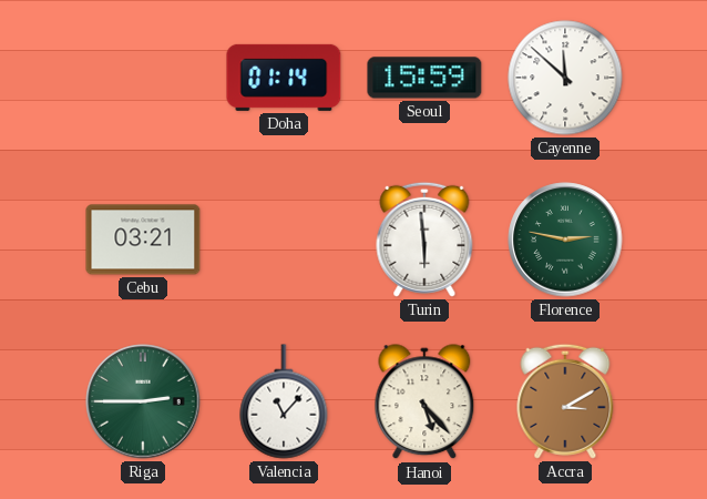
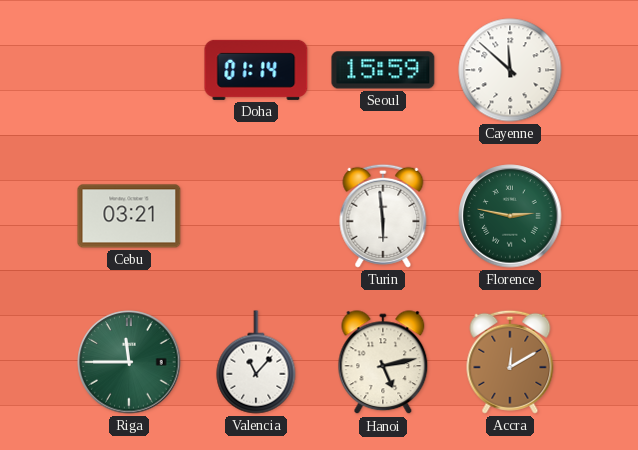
Riga: 2:45 -> 11:45
Hanoi: 5:23 -> 5:13
Accra: 3:10 -> 12:10
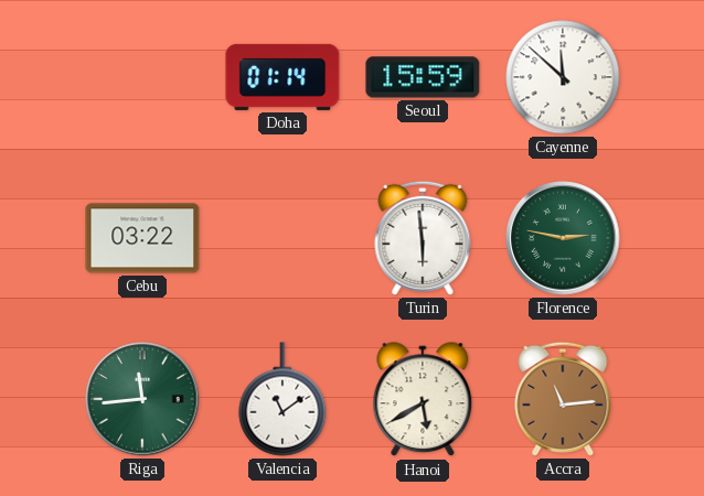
Cebu: 03:21 -> 03:22
Riga: 11:45 -> 11:44
Valencia: 11:07 -> 11:09
Hanoi: 5:13 -> 5:40
Accra: 12:10 -> 11:14
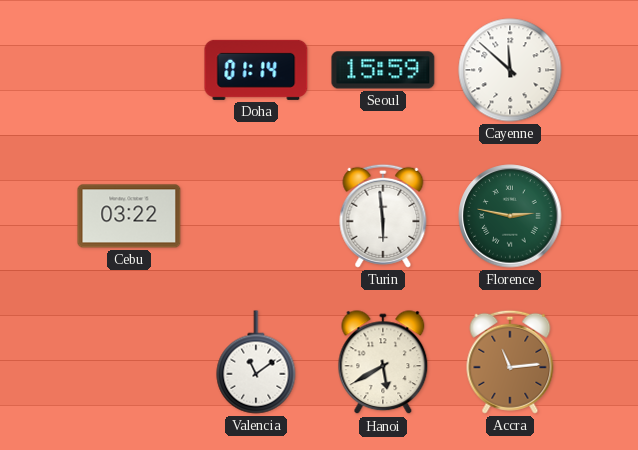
Riga: 11:44 -> none
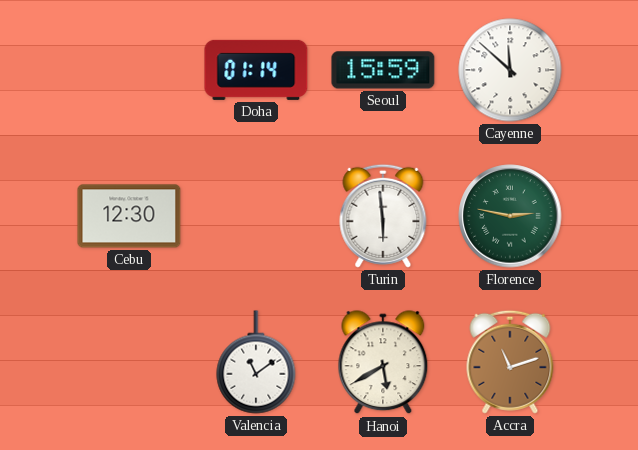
Cebu: 03:22 -> 12:30
Accra: 11:14 -> 11:12
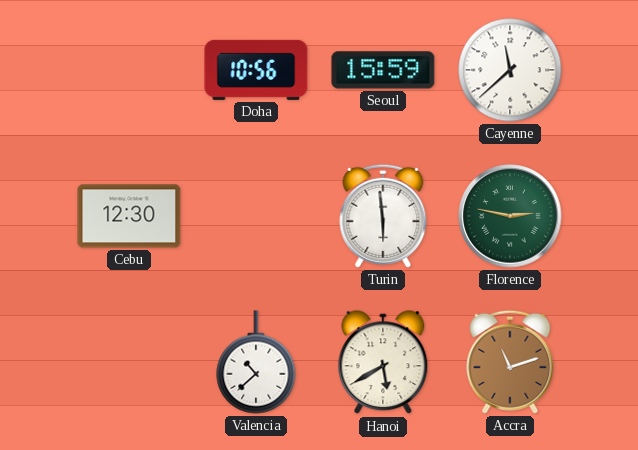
Doha: 01:14 -> 10:56
Cayenne: 11:52 -> 11:38
Valencia: 11:09 -> 10:38
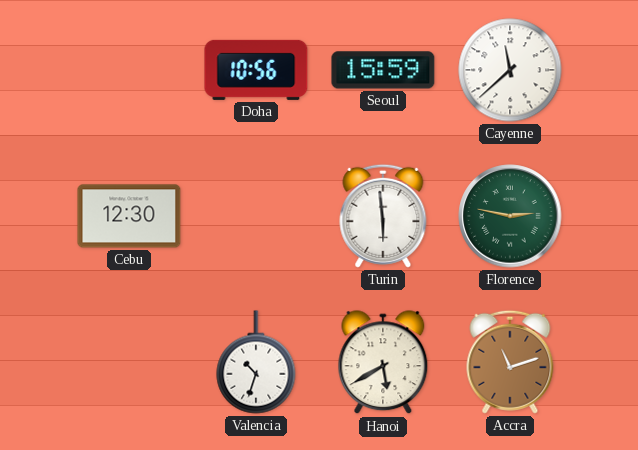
Valencia: 10:38 -> 10:33
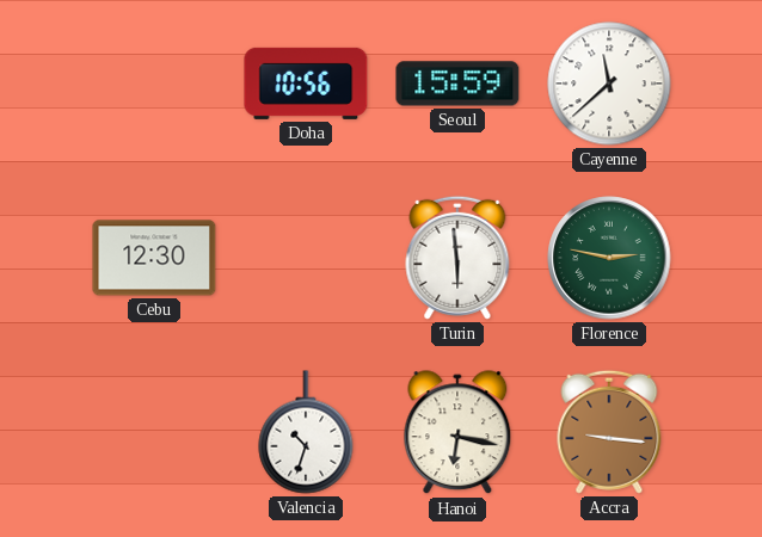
Hanoi: 5:40 -> 6:17
Accra: 11:12 -> 9:16
